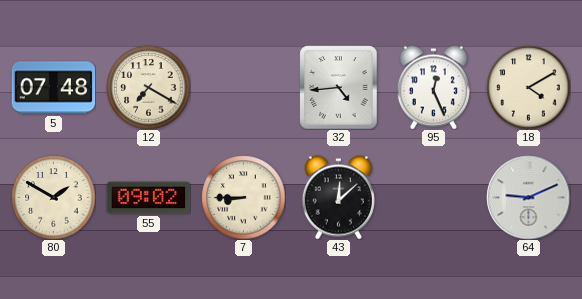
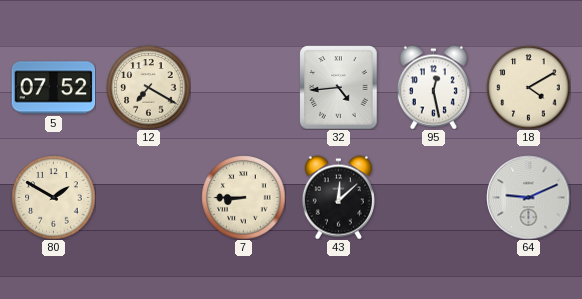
5: 07:48 -> 07:52
95: 12:26 -> 12:28
55: 09:02 -> none
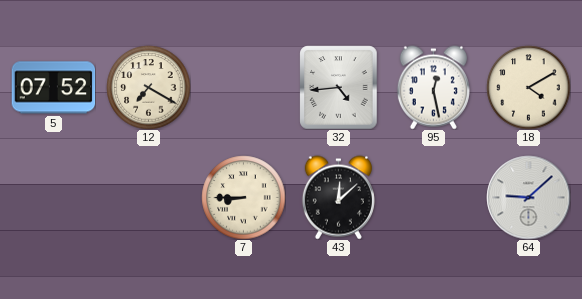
80: 1:50 -> none
64: 9:11 -> 9:08
